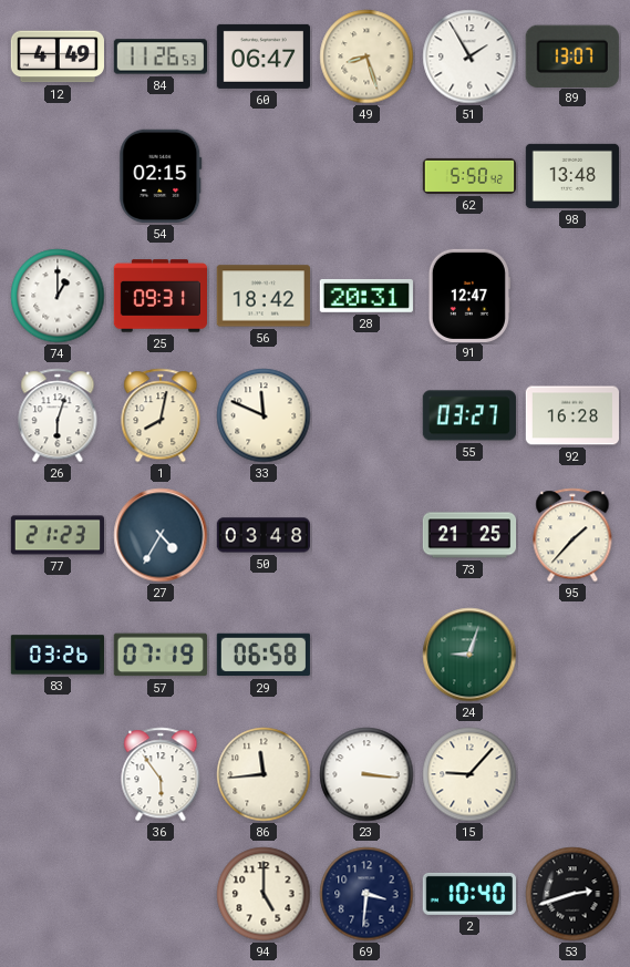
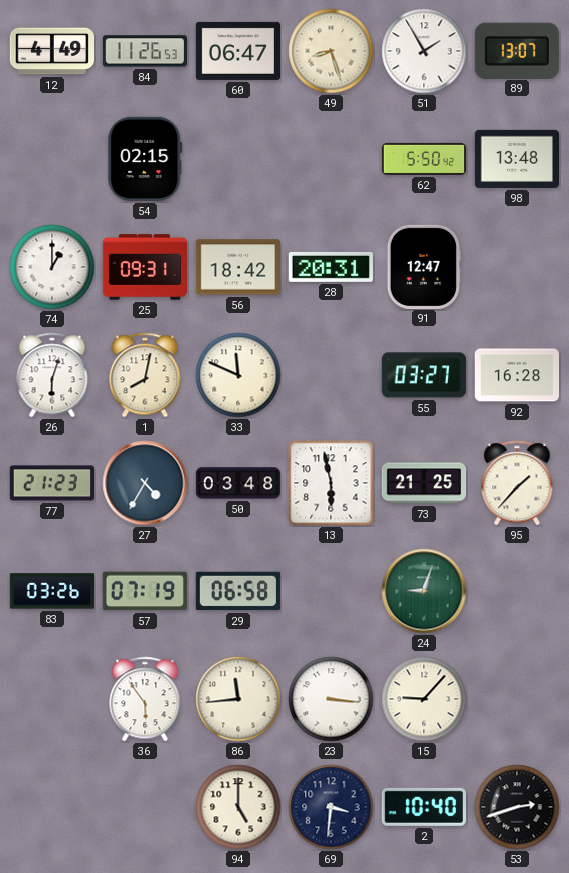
13: none -> 5:58
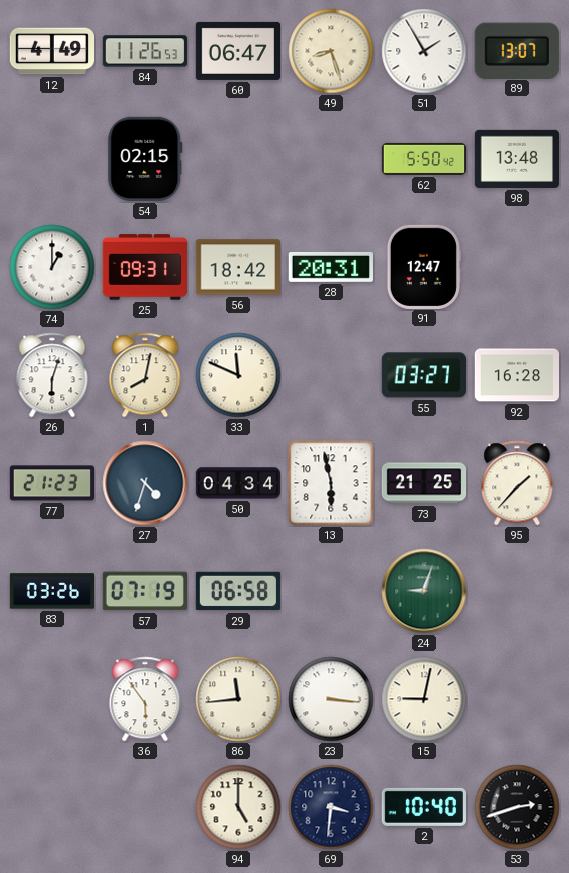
27: 4:35 -> 4:33
50: 03:48 -> 04:34
15: 9:07 -> 9:02
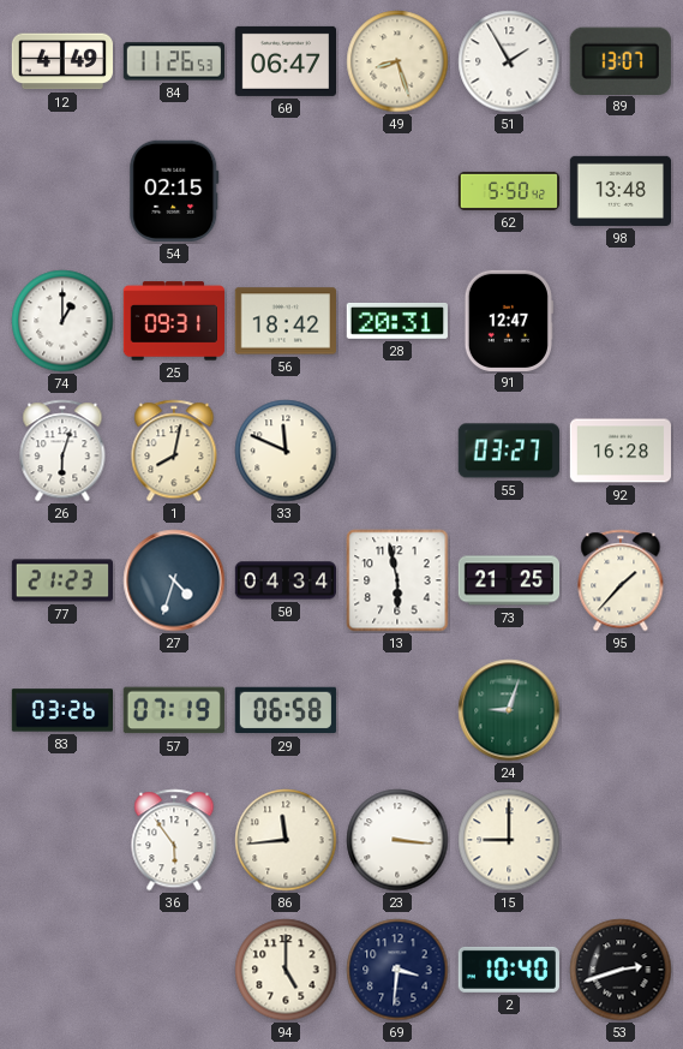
15: 9:02 -> 9:00
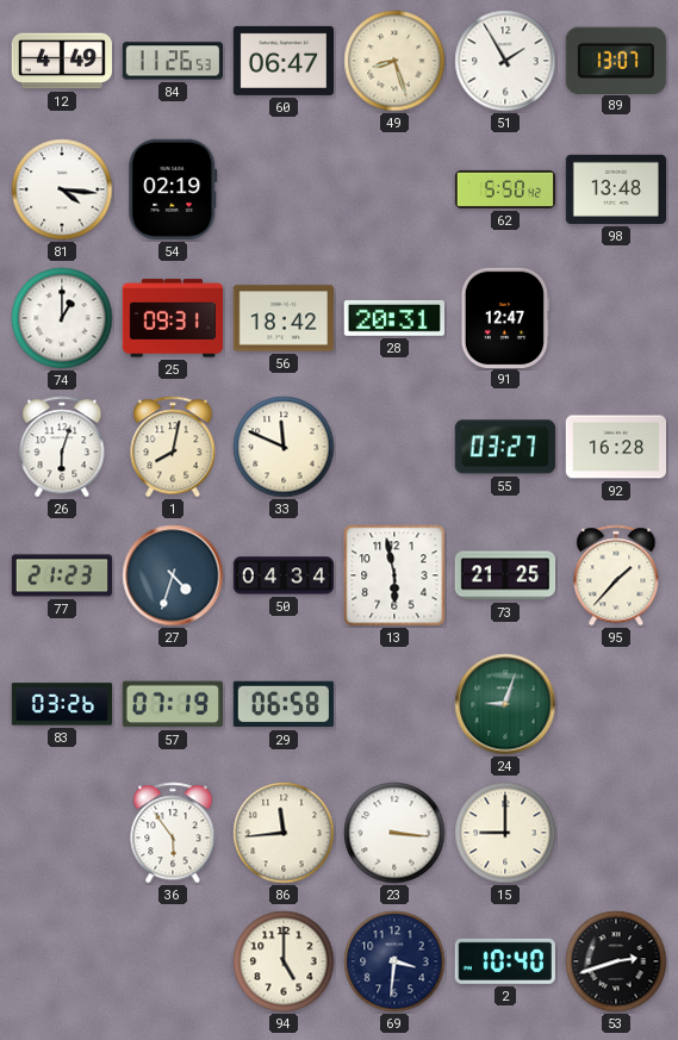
81: none -> 4:16
54: 02:15 -> 02:19
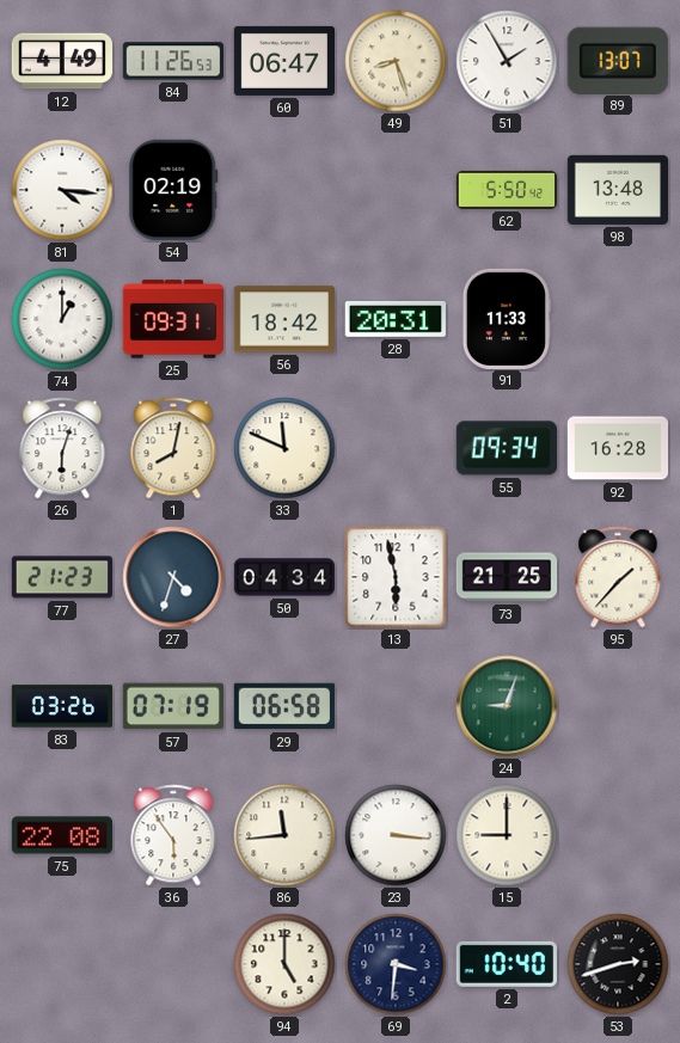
91: 12:47 -> 11:33
55: 03:27 -> 09:34
75: none -> 22:08
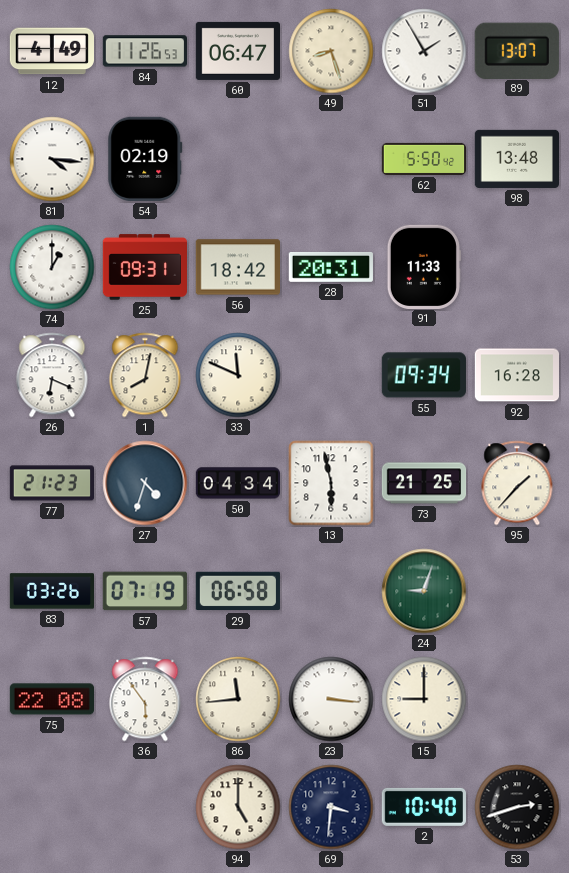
26: 6:03 -> 6:19
